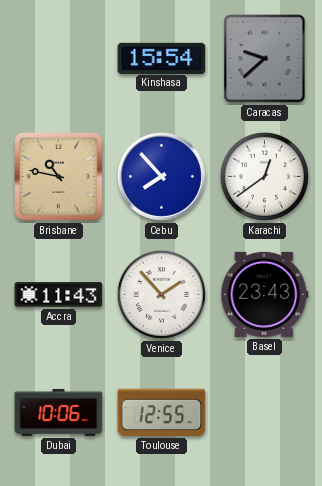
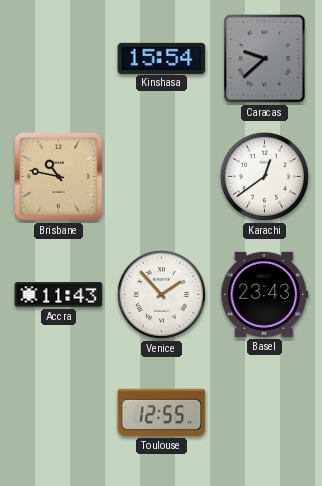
Cebu: 7:53 -> none
Dubai: 10:06 -> none
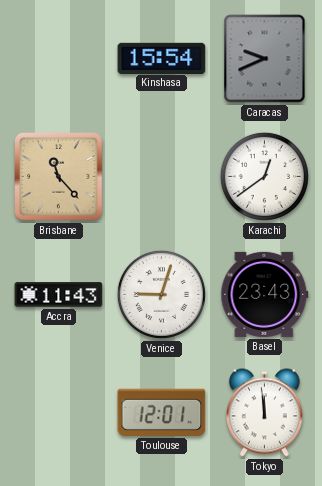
Caracas: 9:38 -> 9:41
Brisbane: 10:47 -> 11:23
Venice: 1:53 -> 9:03
Toulouse: 12:55 -> 12:01
Tokyo: none -> 11:59
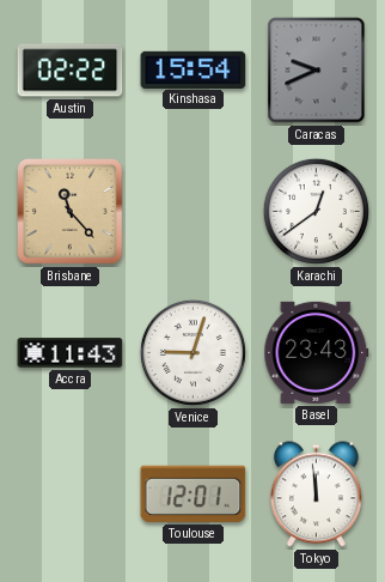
Austin: none -> 02:22
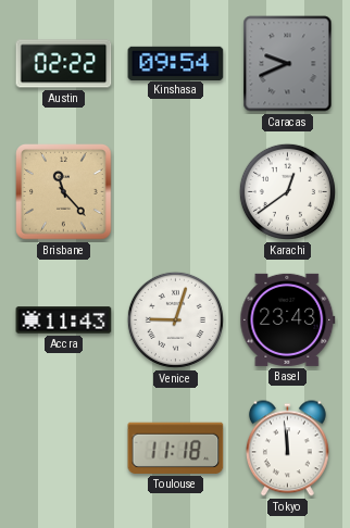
Kinshasa: 15:54 -> 09:54
Toulouse: 12:01 -> 11:18
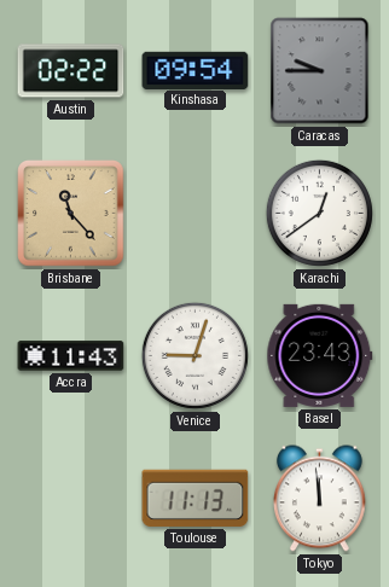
Caracas: 9:41 -> 9:45
Toulouse: 11:18 -> 11:13
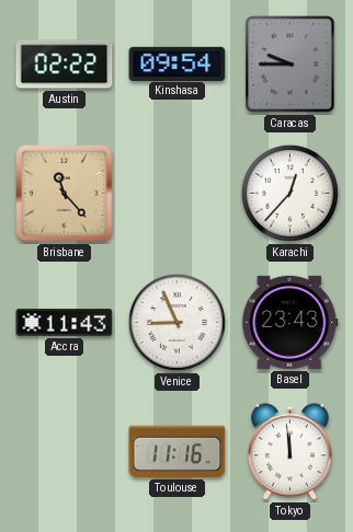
Karachi: 12:39 -> 12:37
Venice: 9:03 -> 8:56
Toulouse: 11:13 -> 11:16
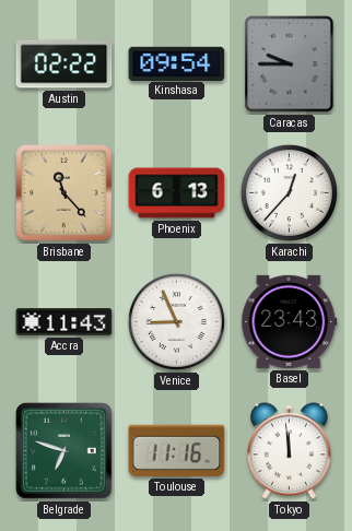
Phoenix: none -> 6:13
Belgrade: none -> 6:48
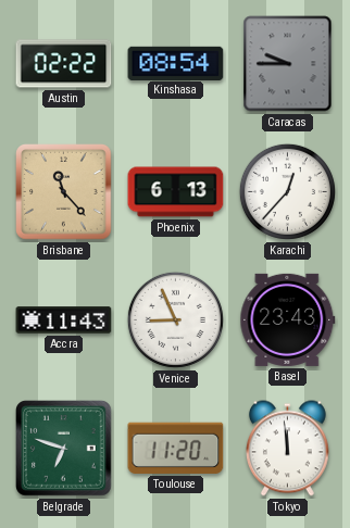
Kinshasa: 09:54 -> 08:54
Toulouse: 11:16 -> 11:20
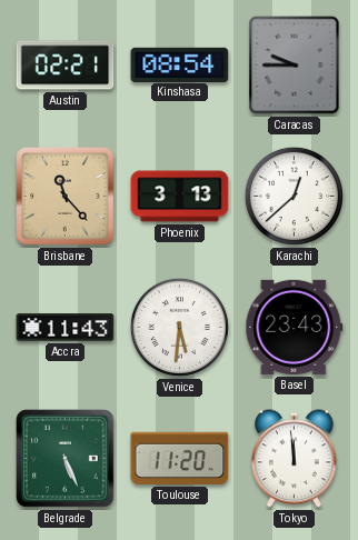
Austin: 02:22 -> 02:21
Phoenix: 6:13 -> 3:13
Karachi: 12:37 -> 12:38
Venice: 8:56 -> 5:31
Belgrade: 6:48 -> 5:26
